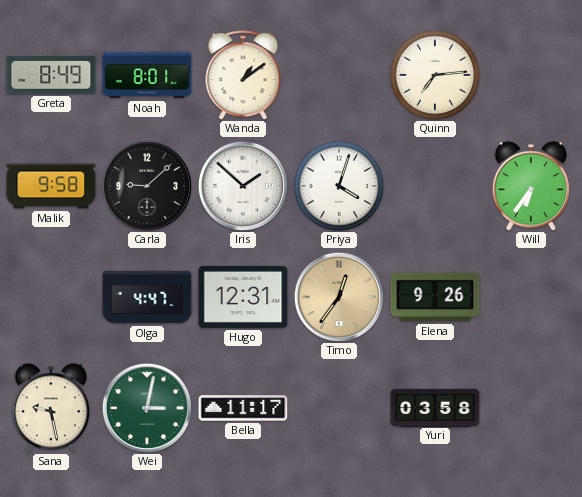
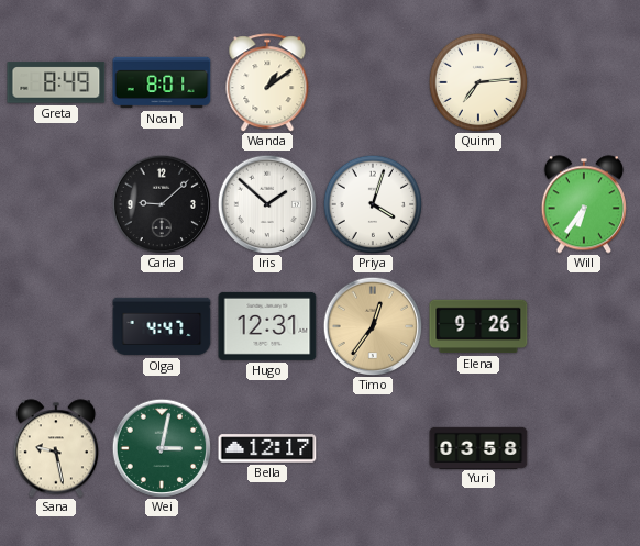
Malik: 9:58 -> none
Bella: 11:17 -> 12:17
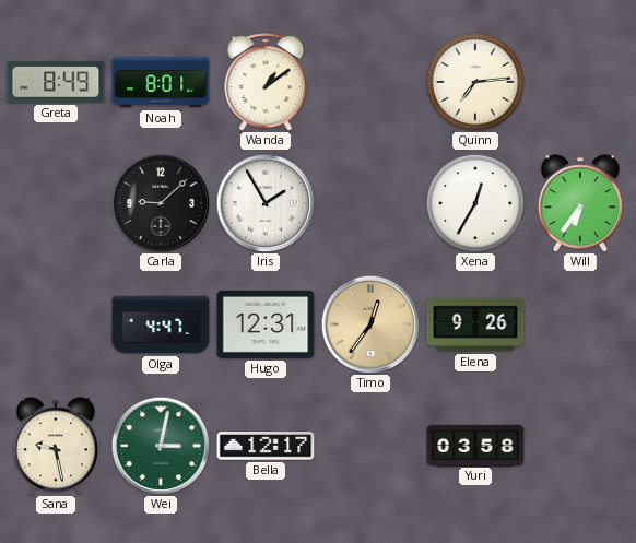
Iris: 1:52 -> 1:55
Priya: 4:03 -> none
Xena: none -> 12:35
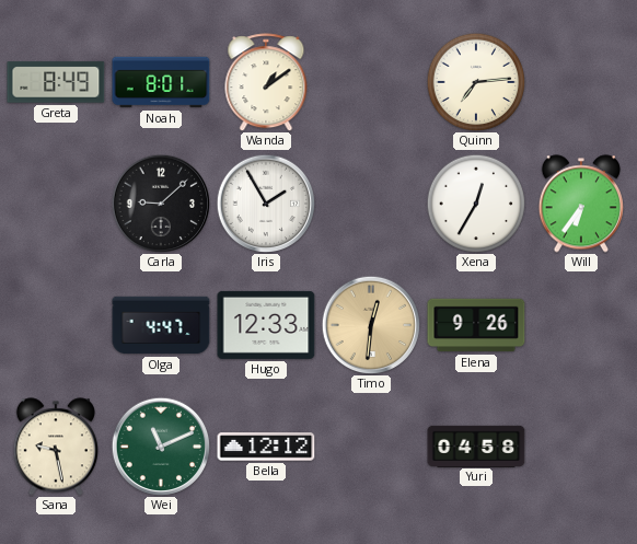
Hugo: 12:31 -> 12:33
Timo: 12:36 -> 12:31
Wei: 3:02 -> 11:11
Bella: 12:17 -> 12:12
Yuri: 03:58 -> 04:58
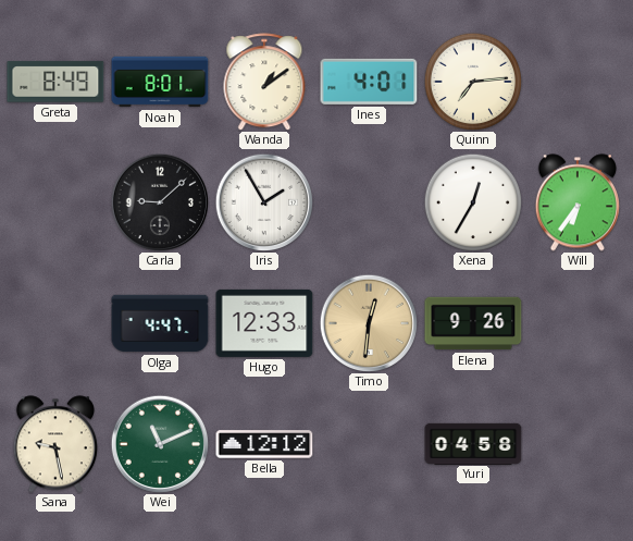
Ines: none -> 4:01
